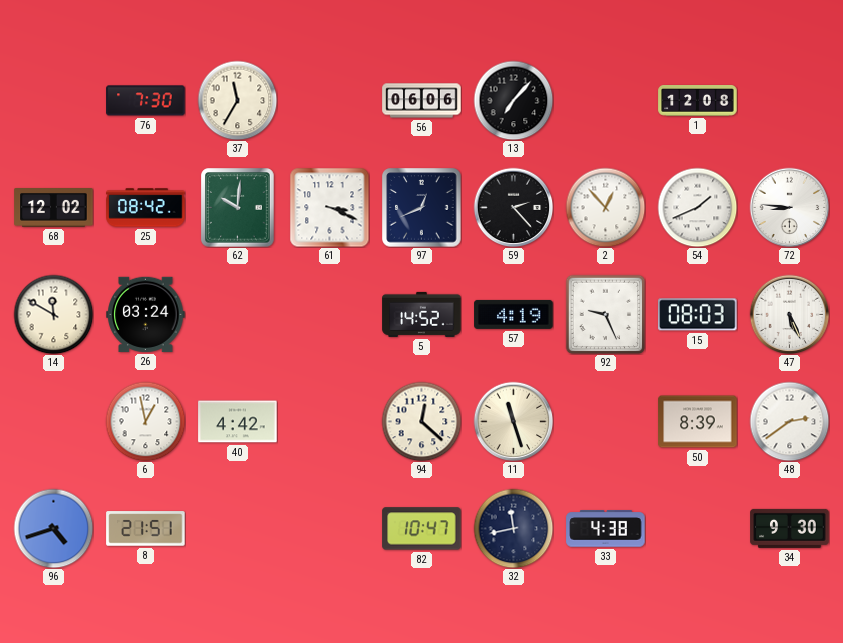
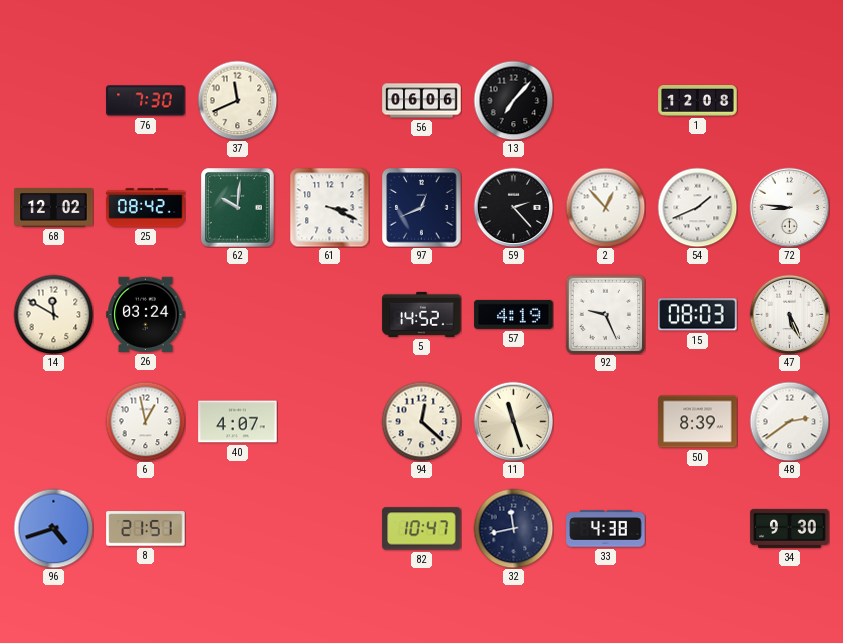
37: 11:35 -> 11:41
40: 4:42 -> 4:07
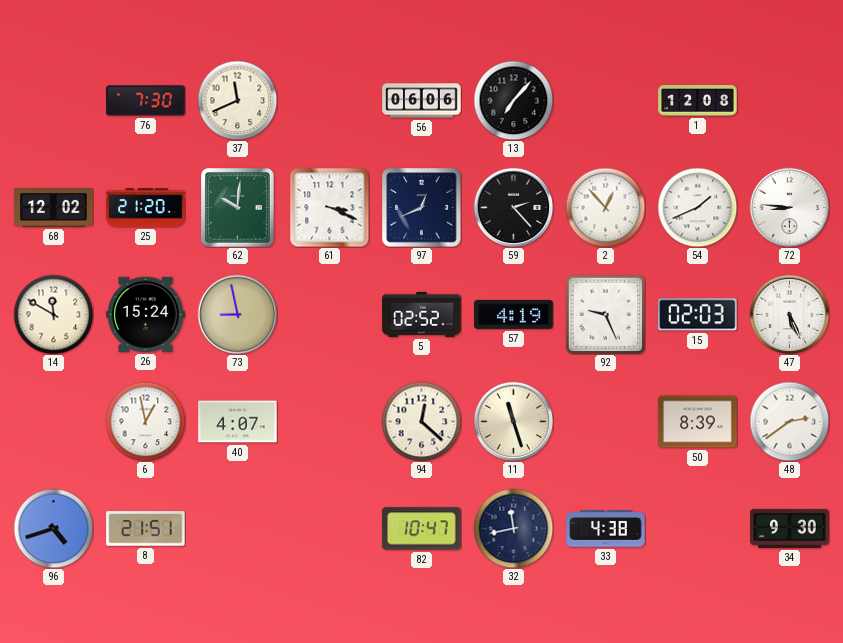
25: 08:42 -> 21:20
26: 03:24 -> 15:24
73: none -> 8:58
5: 14:52 -> 02:52
15: 08:03 -> 02:03
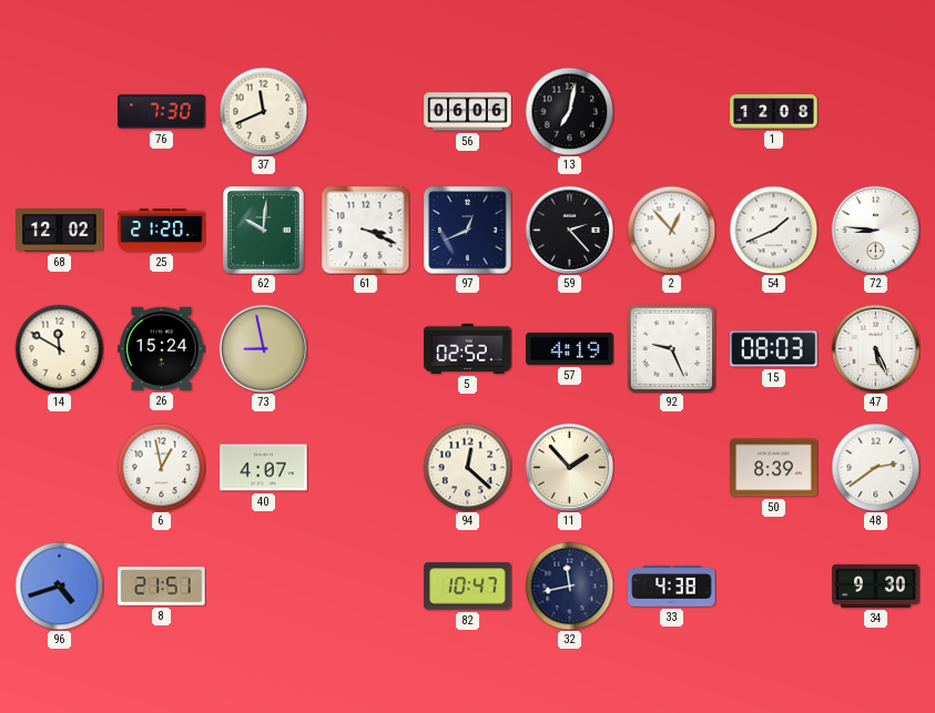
13: 7:07 -> 7:02
15: 02:03 -> 08:03
11: 11:27 -> 1:53
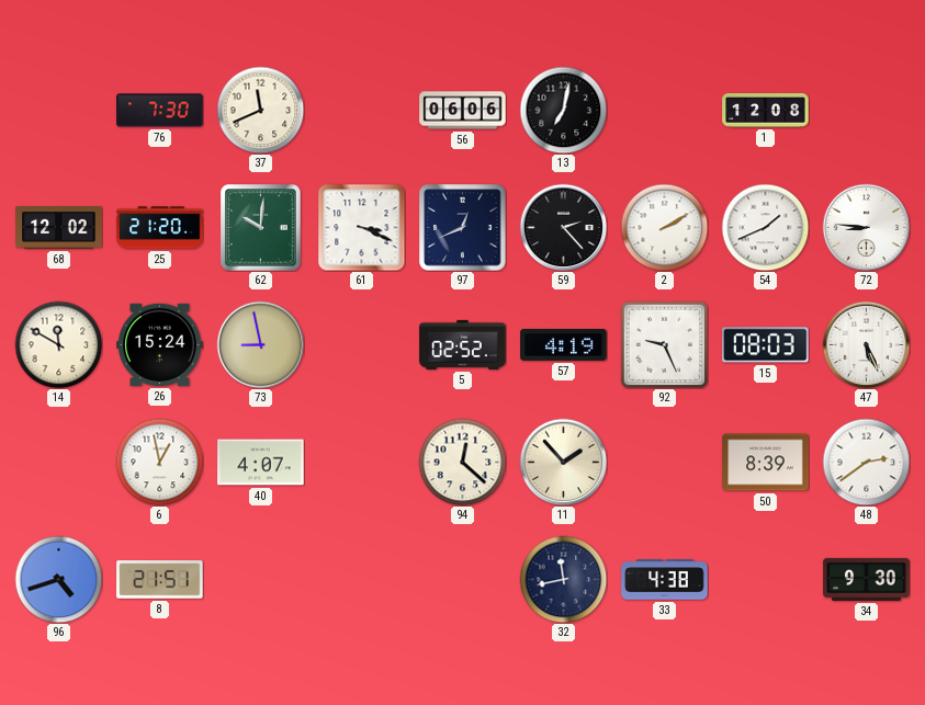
2: 12:53 -> 2:10
82: 10:47 -> none
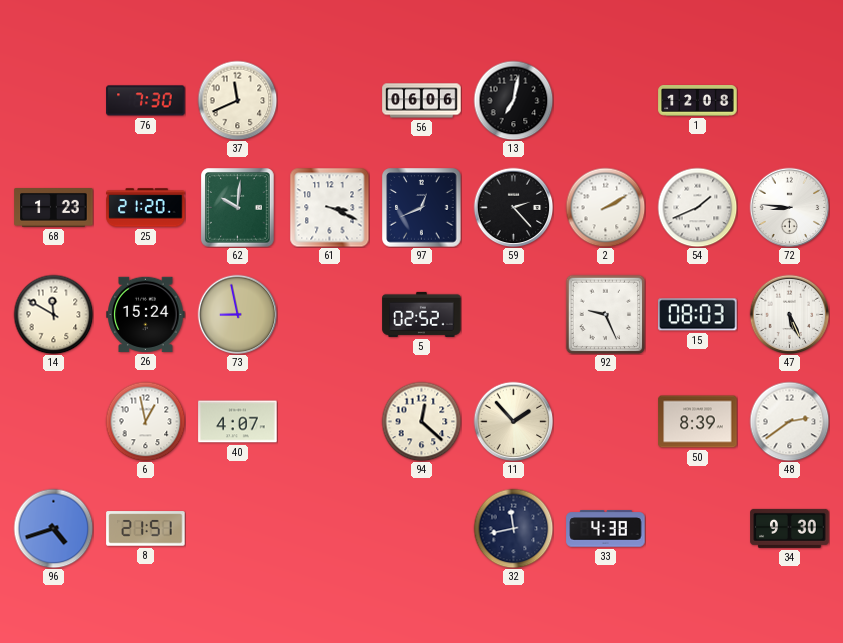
68: 12:02 -> 1:23
57: 4:19 -> none
